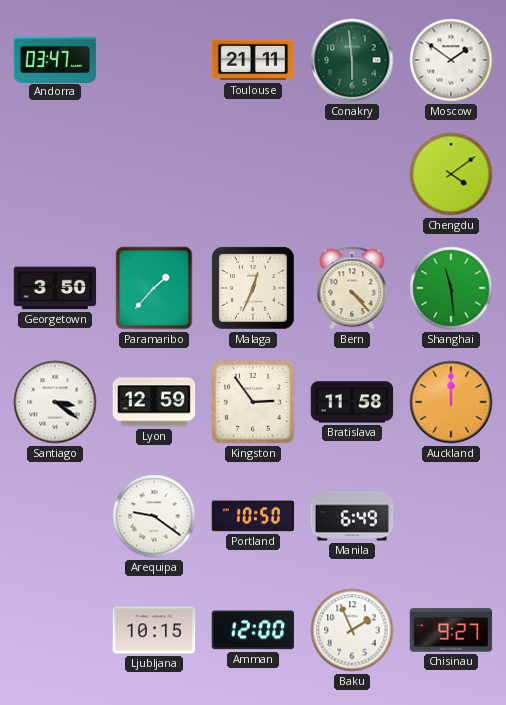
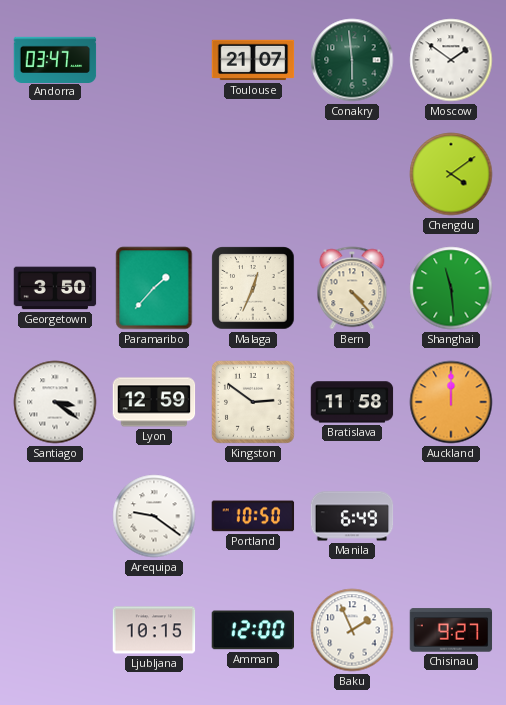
Toulouse: 21:11 -> 21:07
Kingston: 2:54 -> 2:51
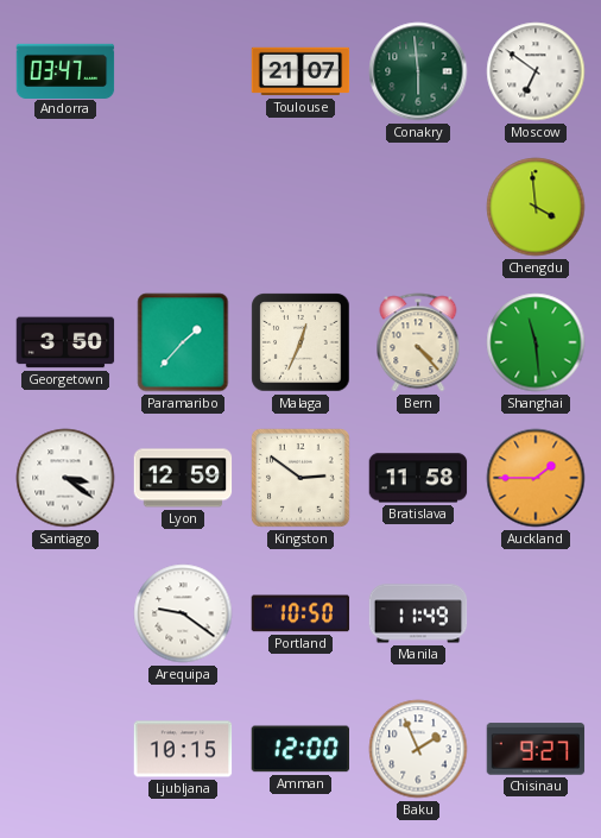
Moscow: 1:51 -> 6:51
Chengdu: 4:09 -> 3:59
Auckland: 12:00 -> 1:45
Manila: 6:49 -> 11:49
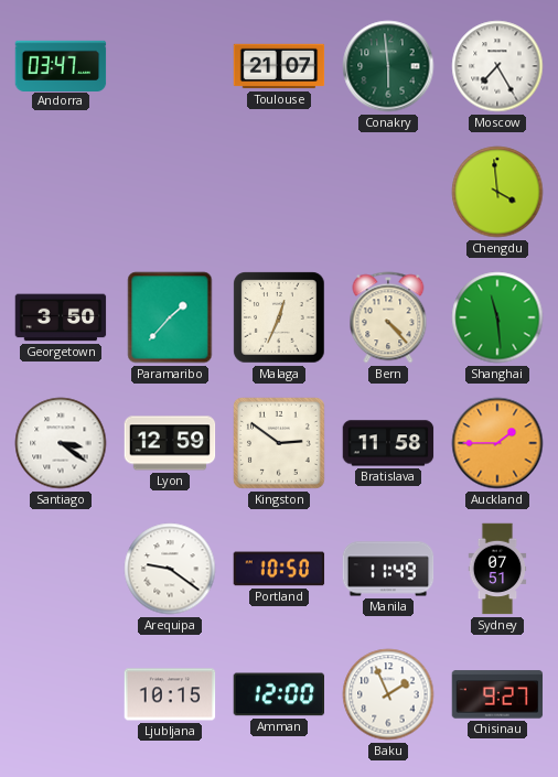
Moscow: 6:51 -> 7:25
Sydney: none -> 07:51
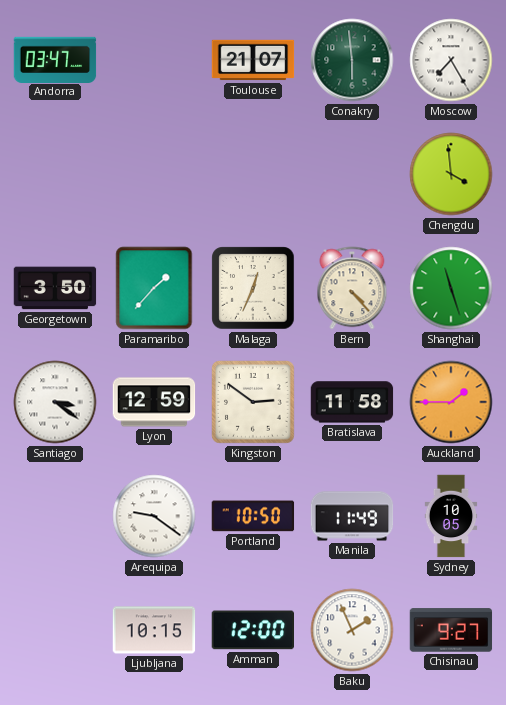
Shanghai: 11:29 -> 11:27
Sydney: 07:51 -> 10:05
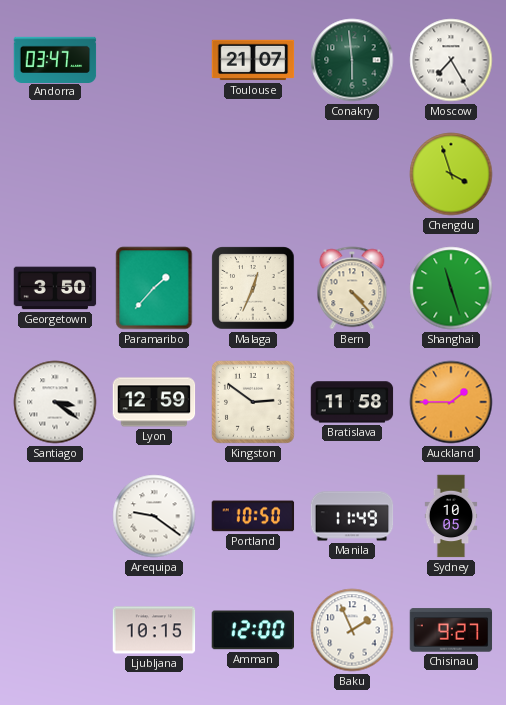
Chengdu: 3:59 -> 3:57
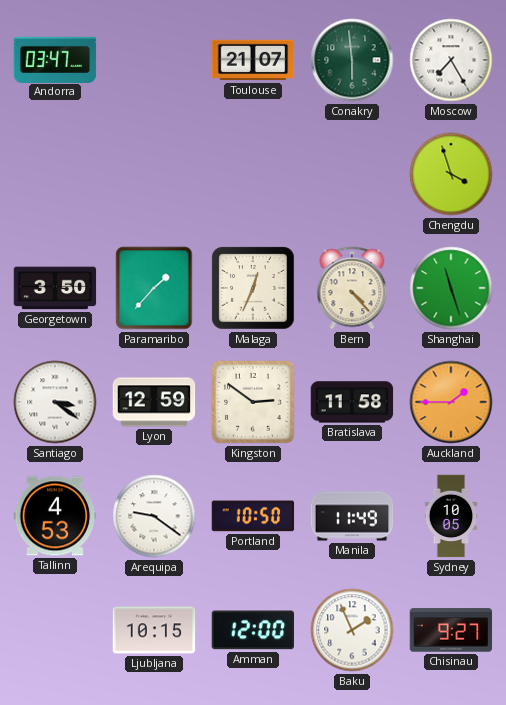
Tallinn: none -> 4:53
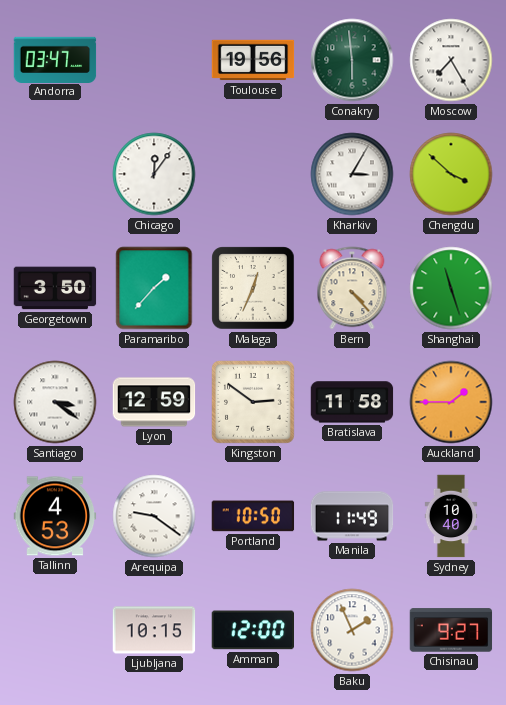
Toulouse: 21:07 -> 19:56
Chicago: none -> 12:06
Kharkiv: none -> 3:05
Chengdu: 3:57 -> 3:52
Sydney: 10:05 -> 10:40
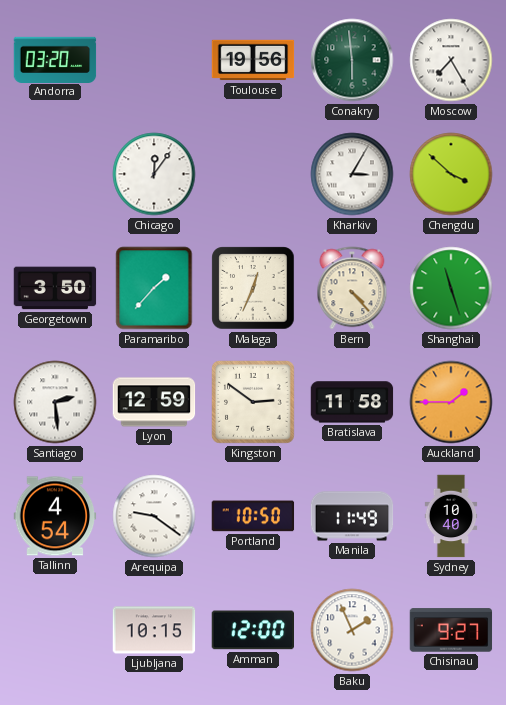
Andorra: 03:47 -> 03:20
Santiago: 3:21 -> 2:29
Tallinn: 4:53 -> 4:54
